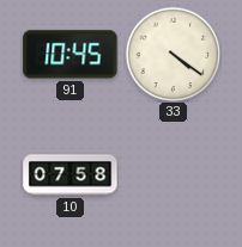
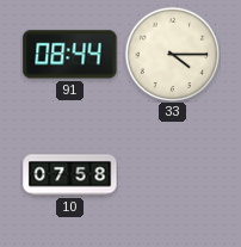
91: 10:45 -> 08:44
33: 4:21 -> 4:15
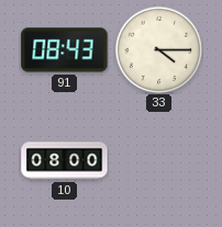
91: 08:44 -> 08:43
10: 07:58 -> 08:00
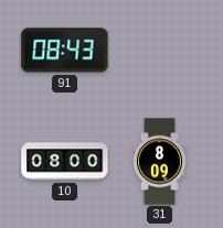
33: 4:15 -> none
31: none -> 8:09
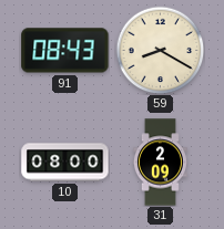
59: none -> 8:20
31: 8:09 -> 2:09
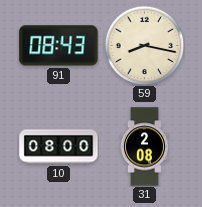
59: 8:20 -> 8:17
31: 2:09 -> 2:08
